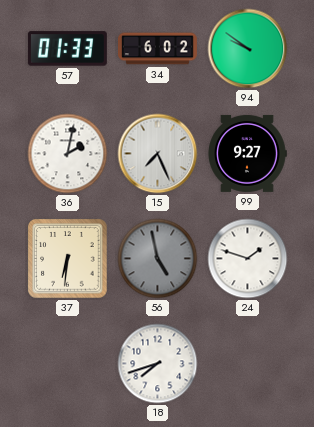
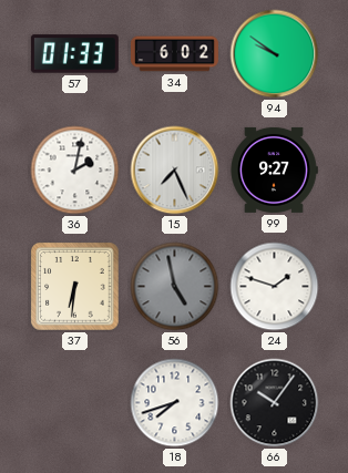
66: none -> 10:06
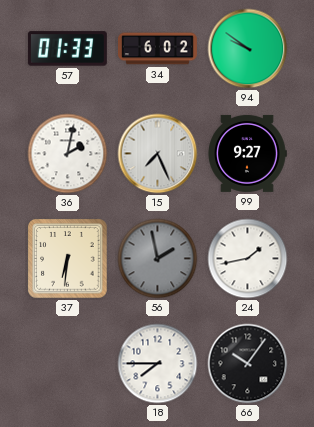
56: 4:58 -> 1:58
24: 1:48 -> 1:43
18: 7:42 -> 7:45
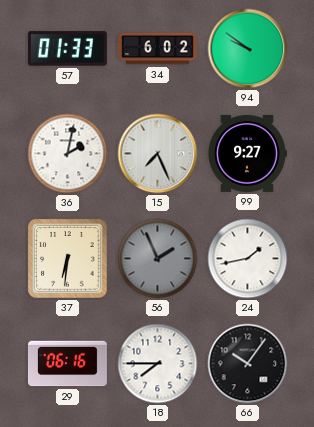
56: 1:58 -> 1:56
29: none -> 06:16
